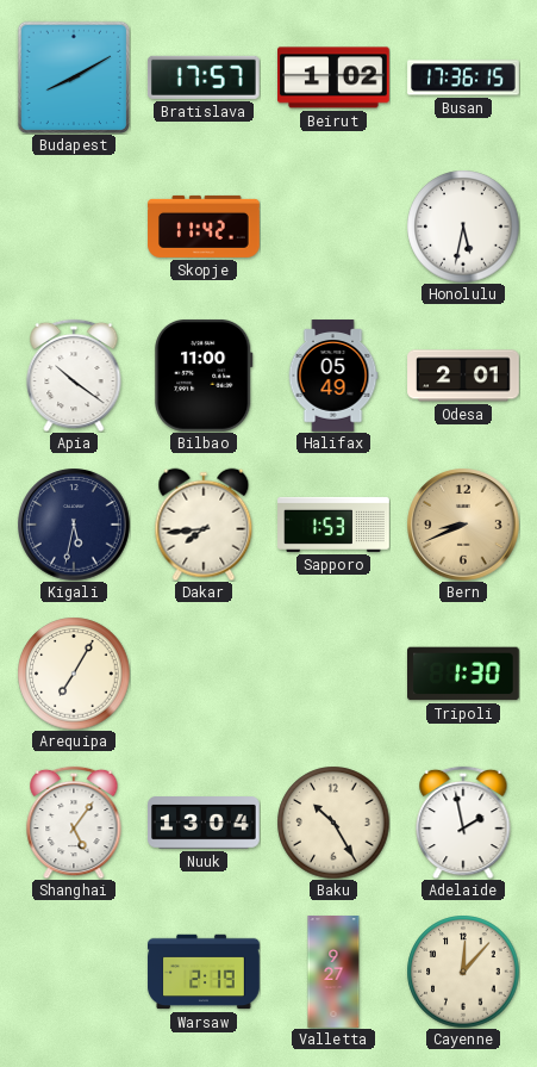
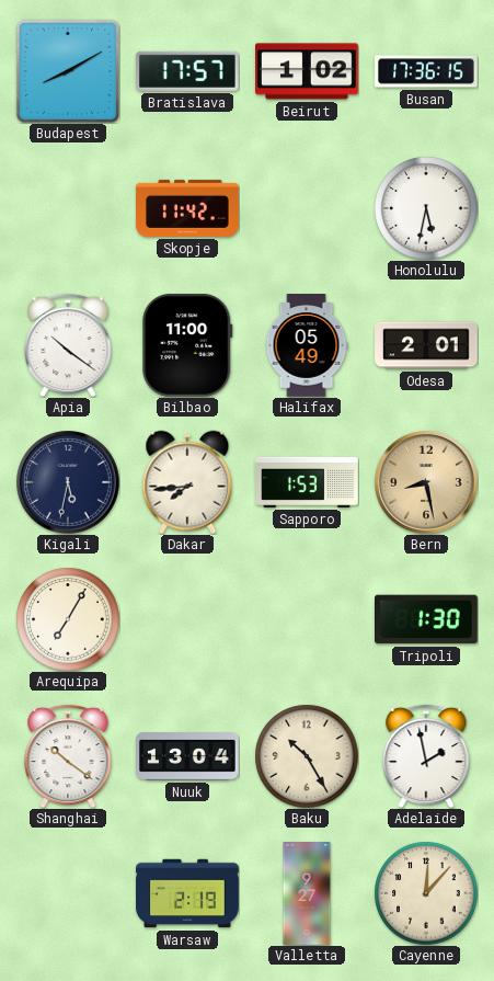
Bern: 8:41 -> 8:28
Shanghai: 5:06 -> 10:21
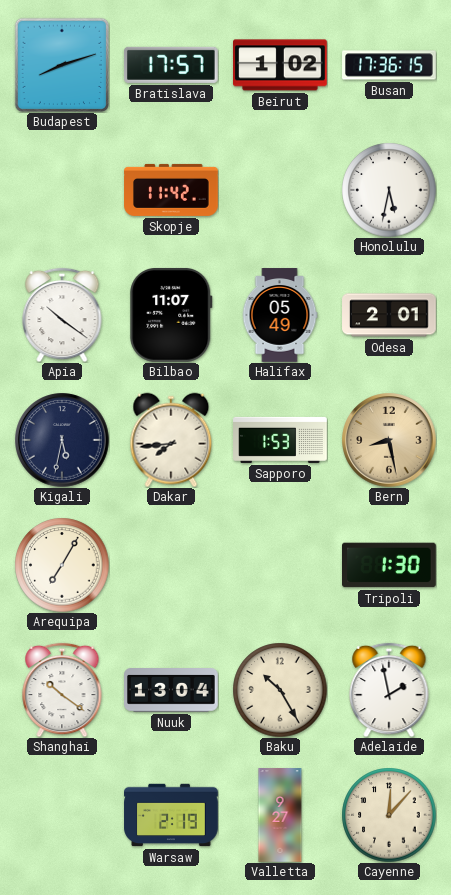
Budapest: 8:10 -> 8:12
Bilbao: 11:00 -> 11:07
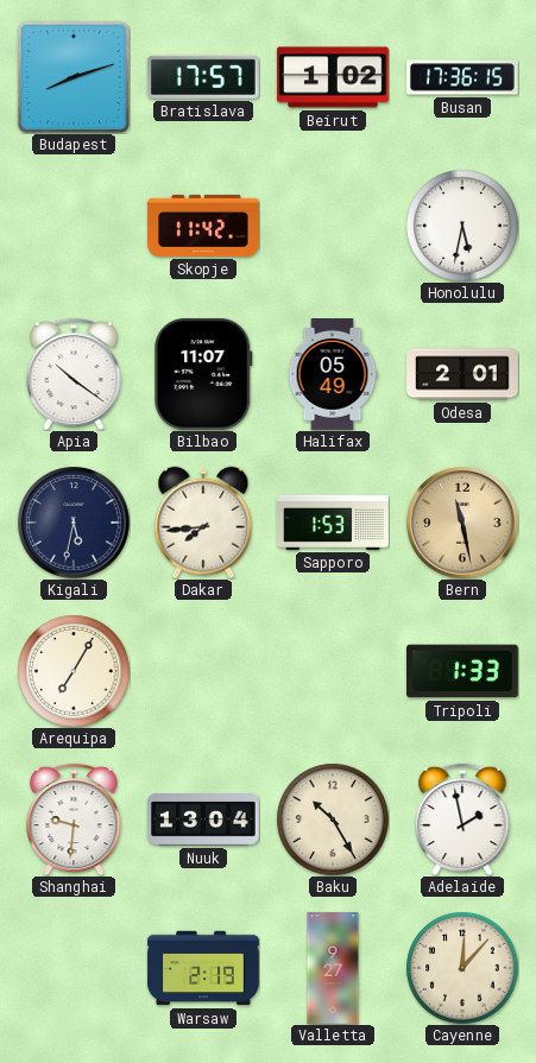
Bern: 8:28 -> 11:28
Tripoli: 1:30 -> 1:33
Shanghai: 10:21 -> 9:31
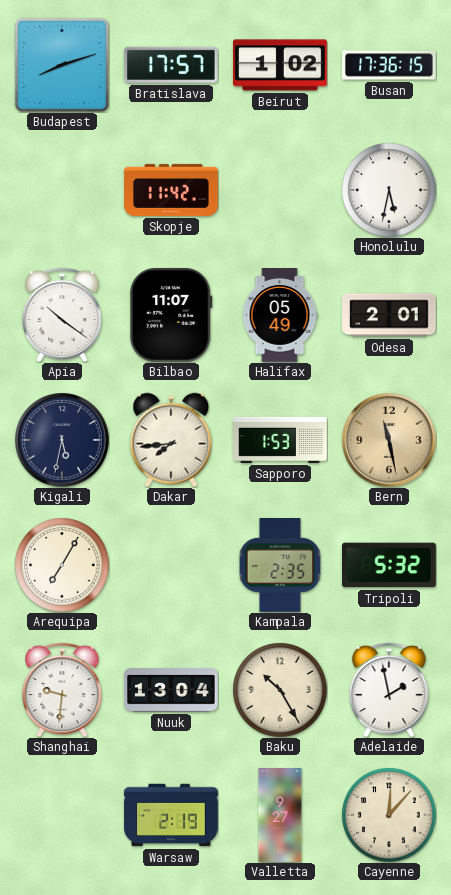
Kampala: none -> 2:35
Tripoli: 1:33 -> 5:32
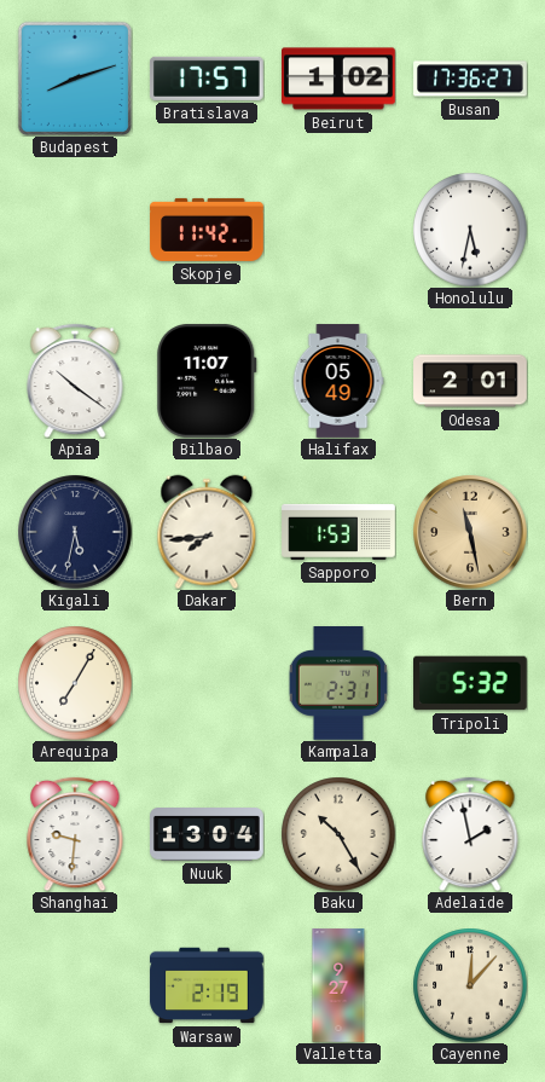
Busan: 17:36:15 -> 17:36:27
Kampala: 2:35 -> 2:31
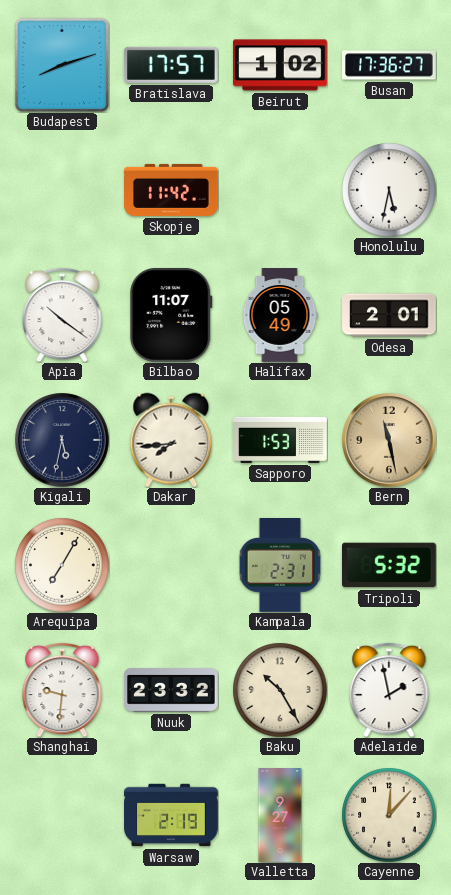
Nuuk: 13:04 -> 23:32
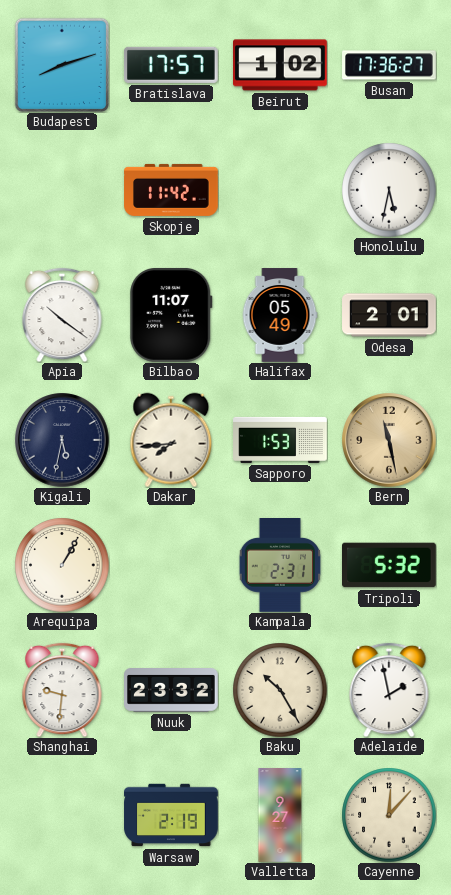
Arequipa: 7:05 -> 1:05
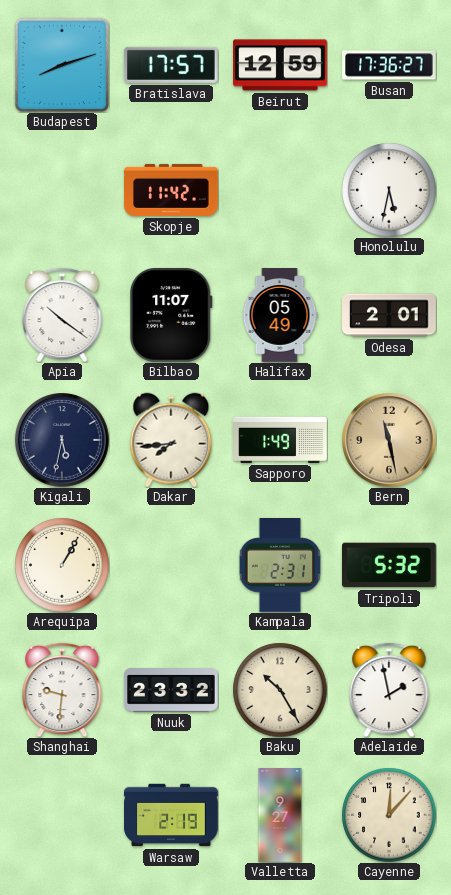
Beirut: 1:02 -> 12:59
Sapporo: 1:53 -> 1:49
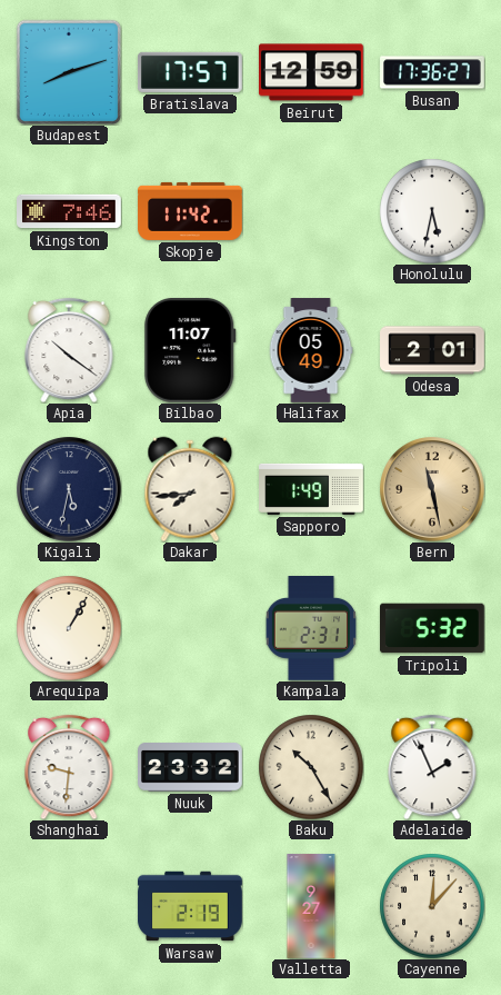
Kingston: none -> 7:46
Adelaide: 1:58 -> 1:56
